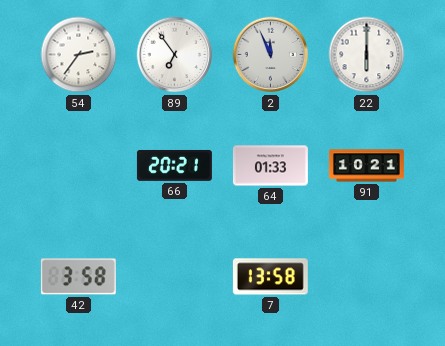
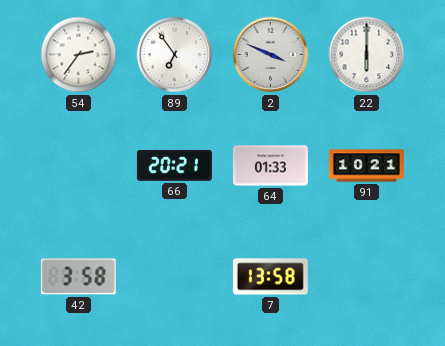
2: 11:56 -> 3:49
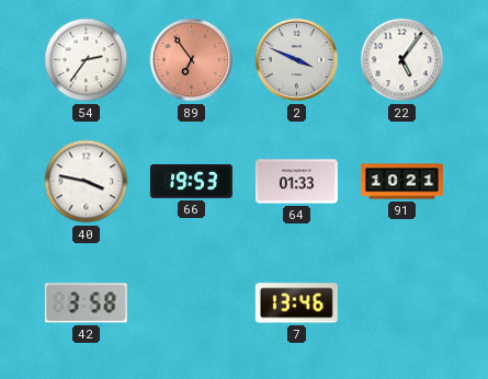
89 dial: white -> salmon
22: 6:00 -> 5:06
40: none -> 3:47
66: 20:21 -> 19:53
7: 13:58 -> 13:46
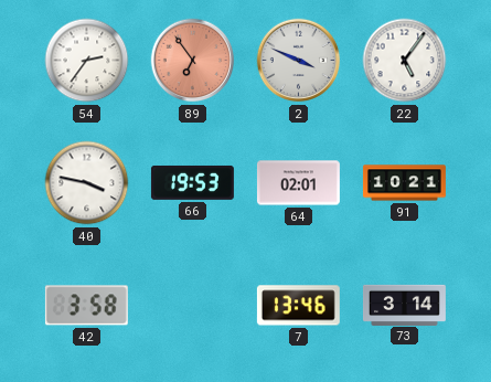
64: 01:33 -> 02:01
73: none -> 3:14
